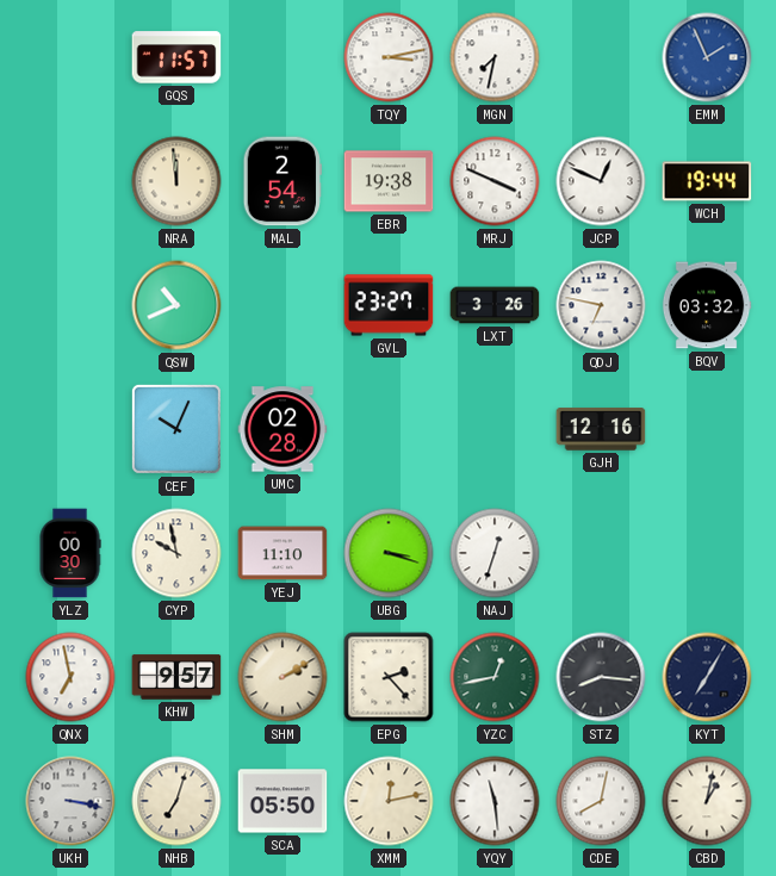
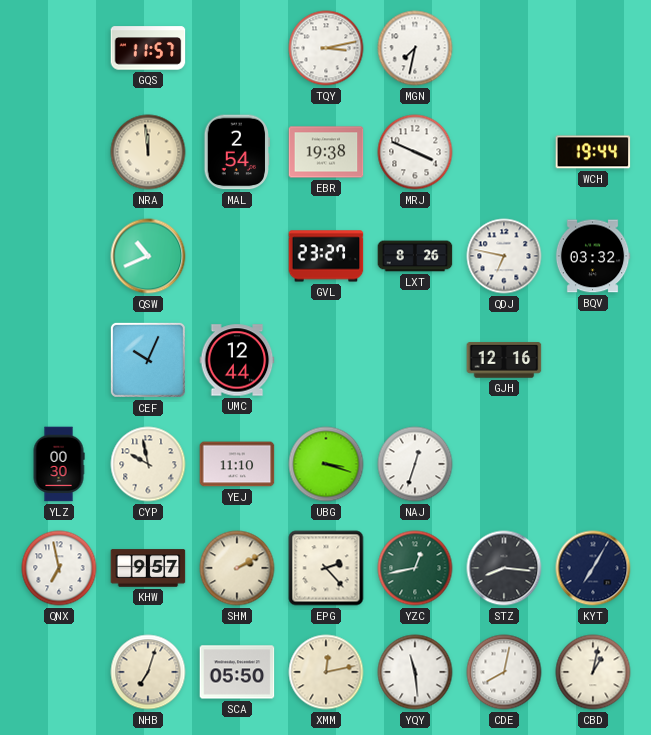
EMM: 1:56 -> none
JCP: 12:49 -> none
LXT: 3:26 -> 8:26
UMC: 02:28 -> 12:44
UKH: 3:17 -> none
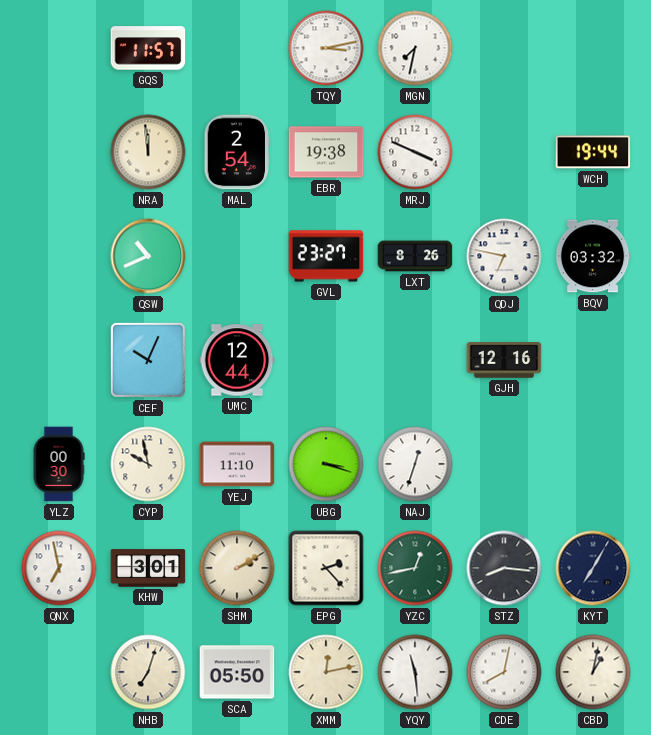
KHW: 9:57 -> 3:01
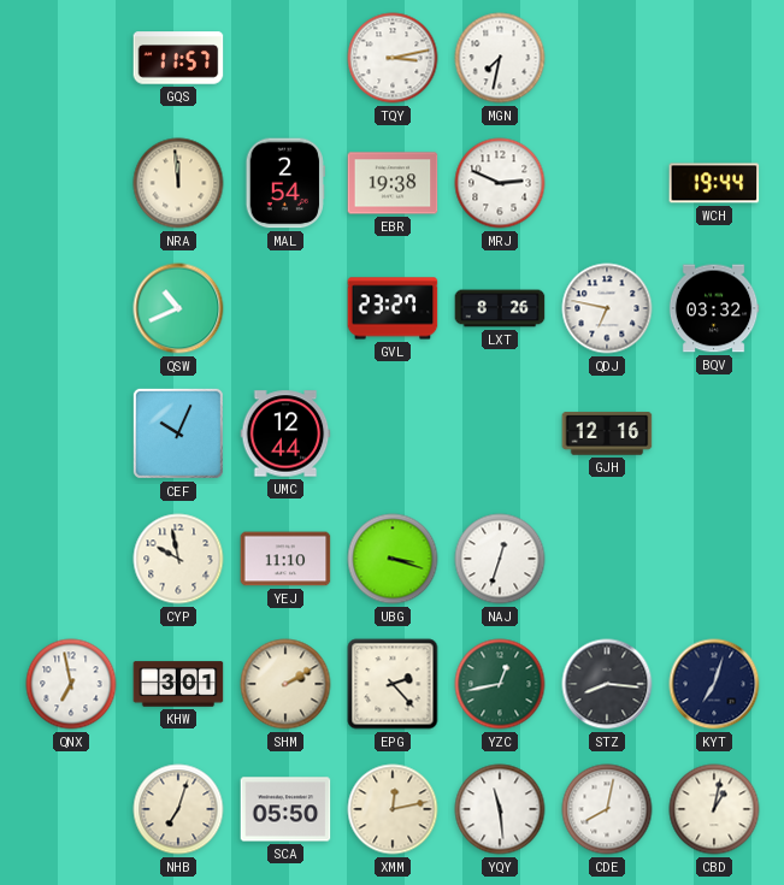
MRJ: 3:49 -> 2:49
YLZ: 00:30 -> none
KYT: 7:05 -> 7:03
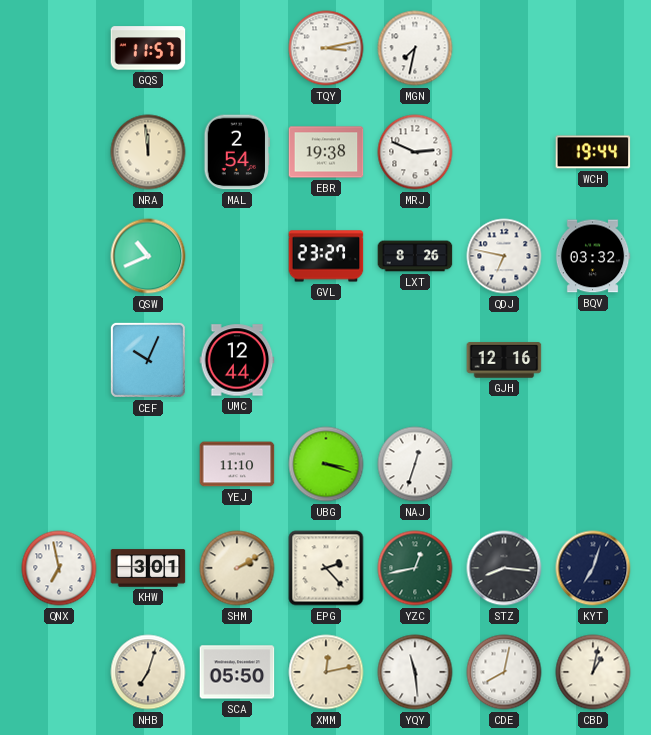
CYP: 9:58 -> none
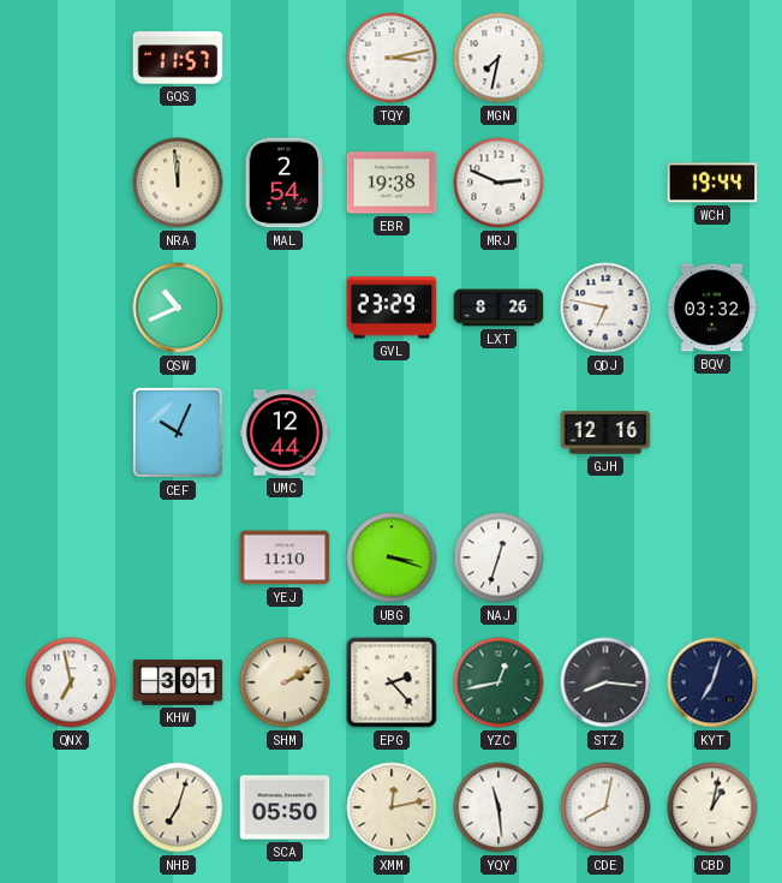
GVL: 23:27 -> 23:29
